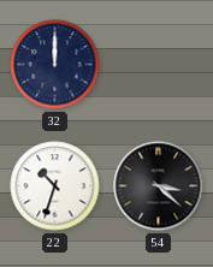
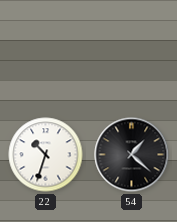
32: 12:00 -> none
54: 3:22 -> 1:22
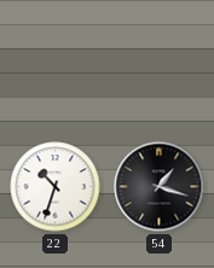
54: 1:22 -> 1:18
